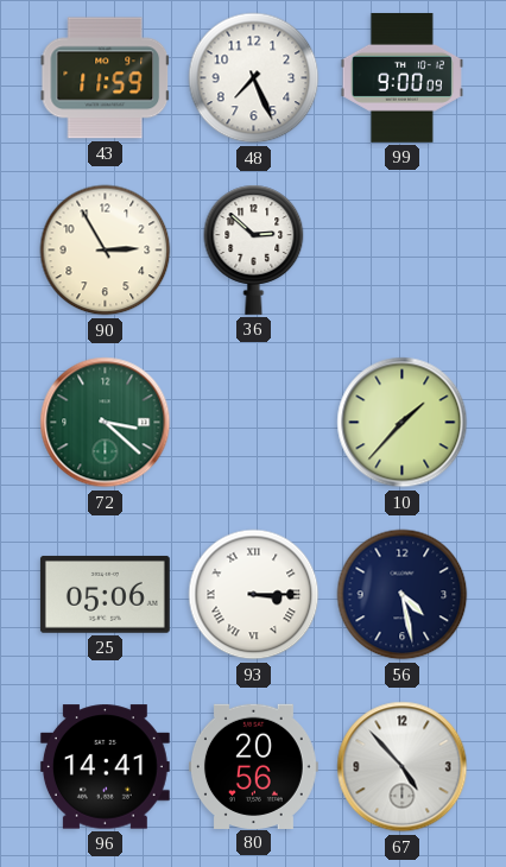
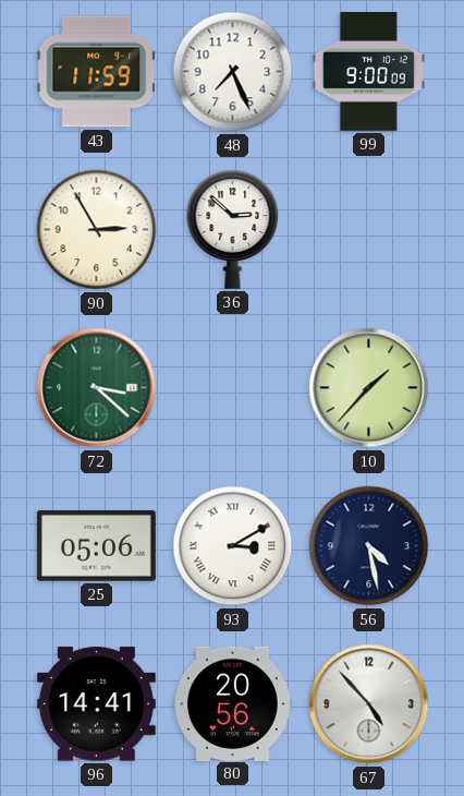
93: 3:15 -> 3:10
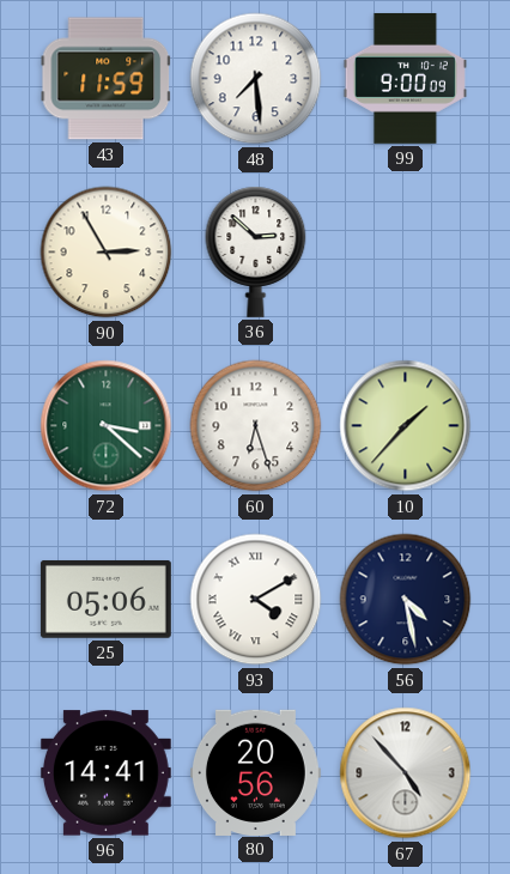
48: 7:26 -> 7:29
60: none -> 6:27
93: 3:10 -> 4:10
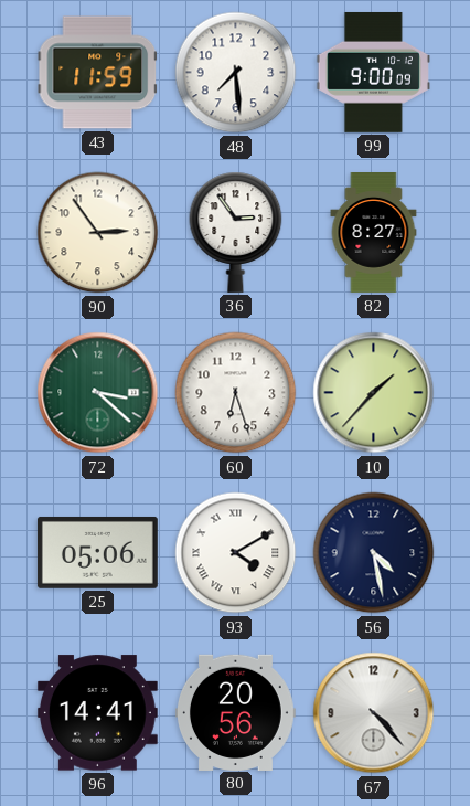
90: 2:55 -> 2:54
36: 2:52 -> 2:54
82: none -> 8:27
67: 4:53 -> 4:23
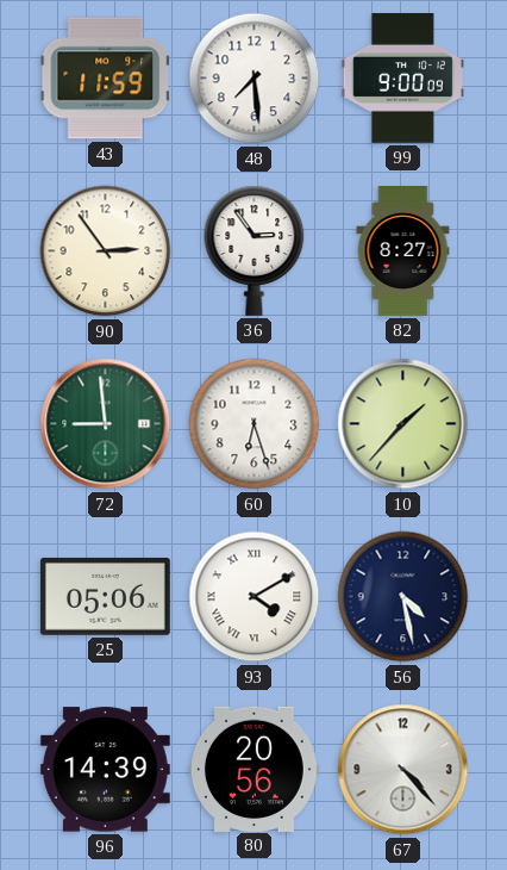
72: 3:22 -> 8:59
96: 14:41 -> 14:39
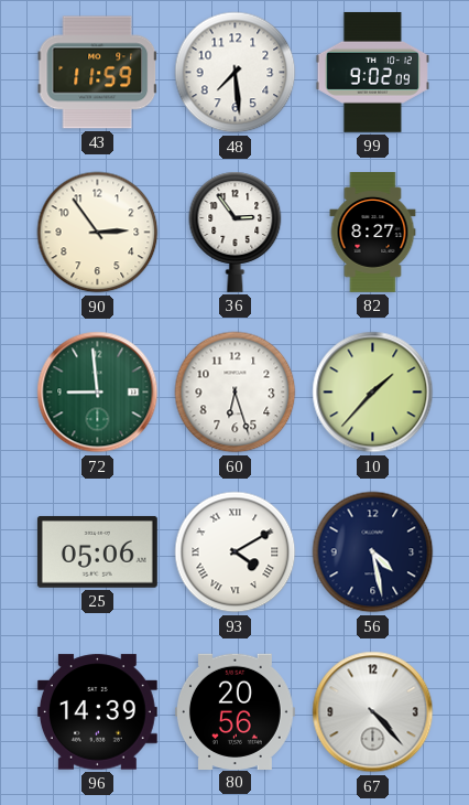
99: 9:00 -> 9:02
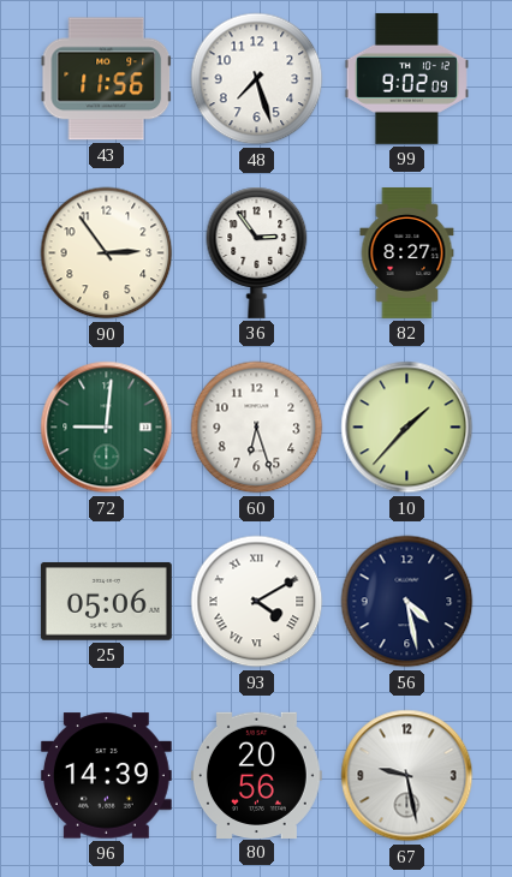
43: 11:59 -> 11:56
48: 7:29 -> 7:27
72: 8:59 -> 9:01
67: 4:23 -> 9:28
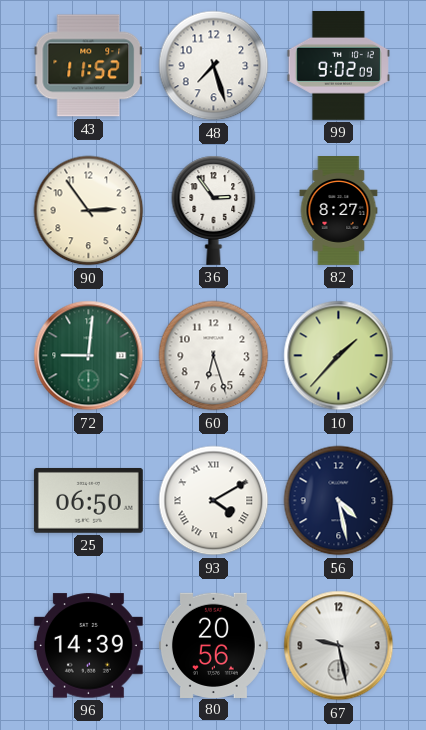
43: 11:56 -> 11:52
25: 05:06 -> 06:50
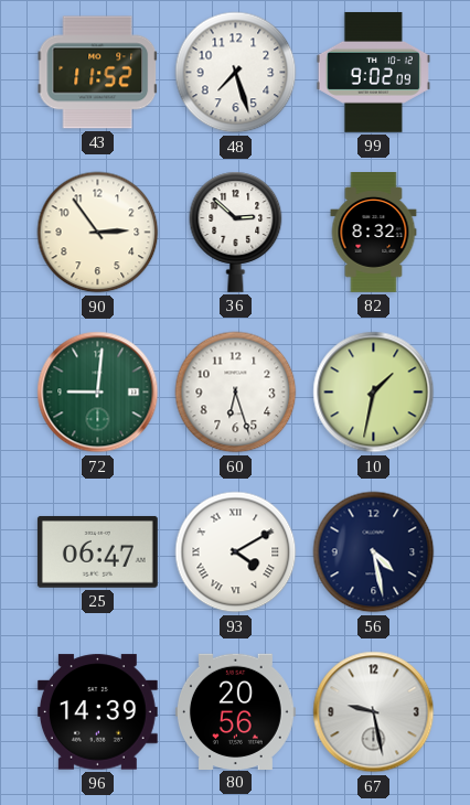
36: 2:54 -> 2:52
82: 8:27 -> 8:32
10: 1:37 -> 1:32
25: 06:50 -> 06:47
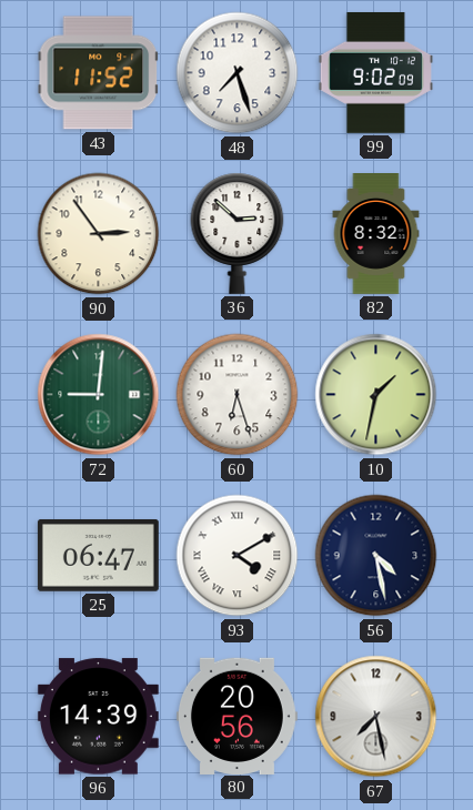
67: 9:28 -> 7:28
